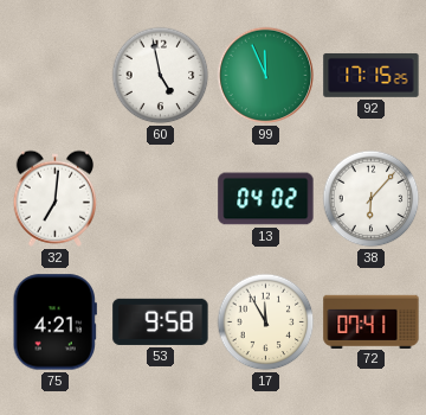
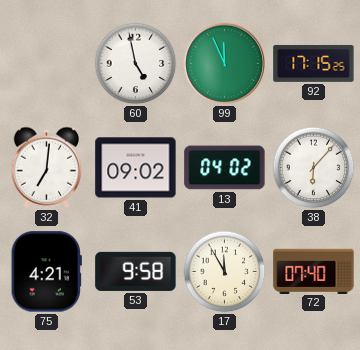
41: none -> 09:02
72: 07:41 -> 07:40
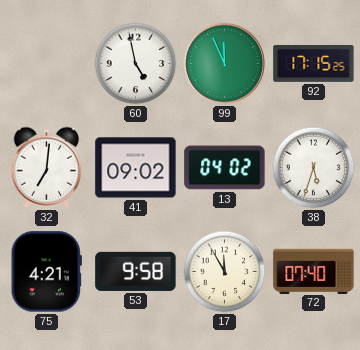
38: 6:07 -> 5:33
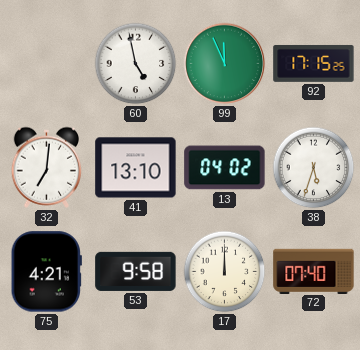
41: 09:02 -> 13:10
17: 11:55 -> 12:00
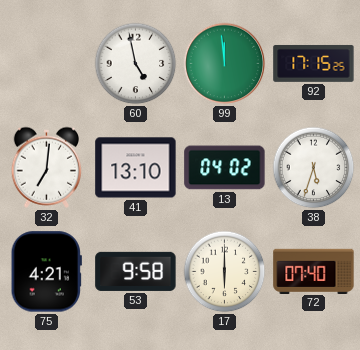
99: 11:56 -> 11:59
17: 12:00 -> 6:00
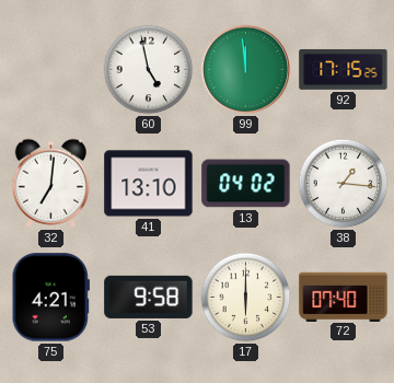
38: 5:33 -> 1:16
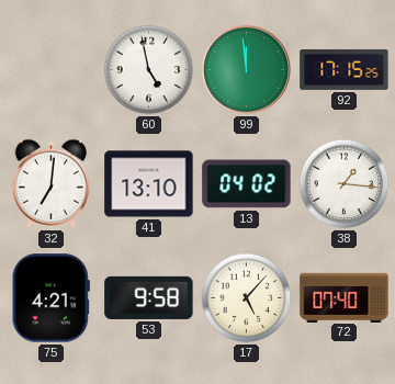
17: 6:00 -> 5:07
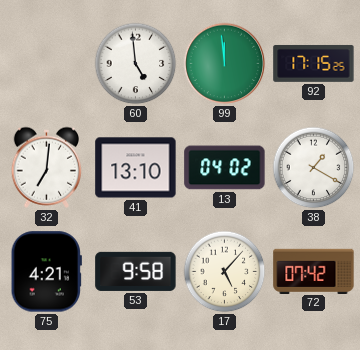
60: 4:58 -> 4:59
38: 1:16 -> 1:20
72: 07:40 -> 07:42
